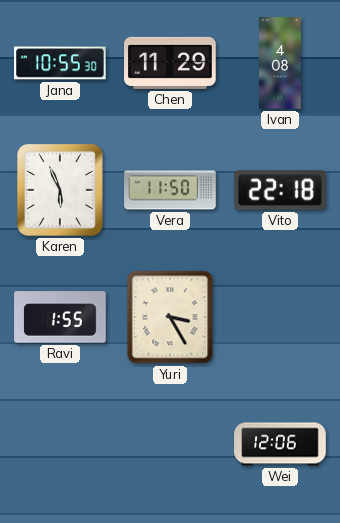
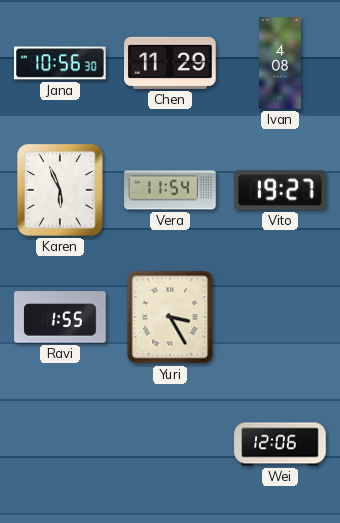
Jana: 10:55 -> 10:56
Vera: 11:50 -> 11:54
Vito: 22:18 -> 19:27
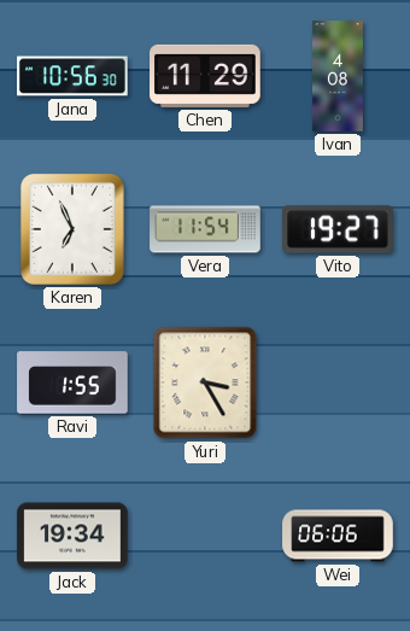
Karen: 5:56 -> 6:56
Jack: none -> 19:34
Wei: 12:06 -> 06:06
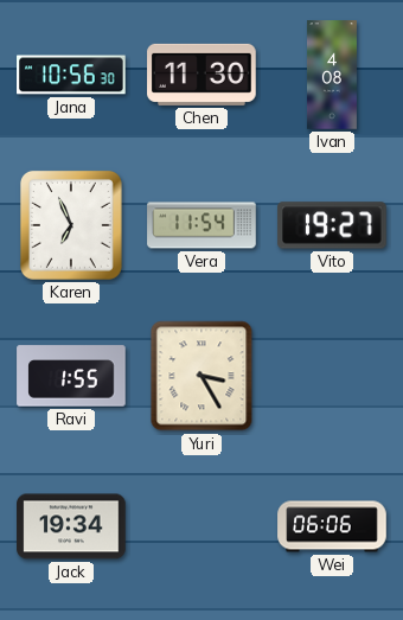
Chen: 11:29 -> 11:30
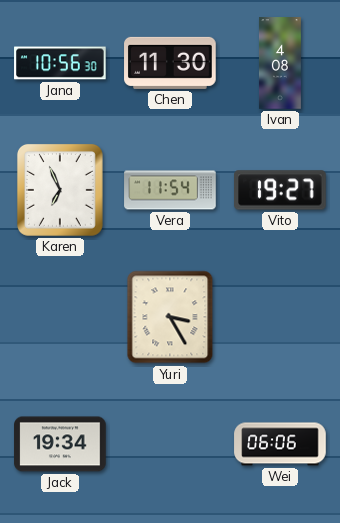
Ravi: 1:55 -> none
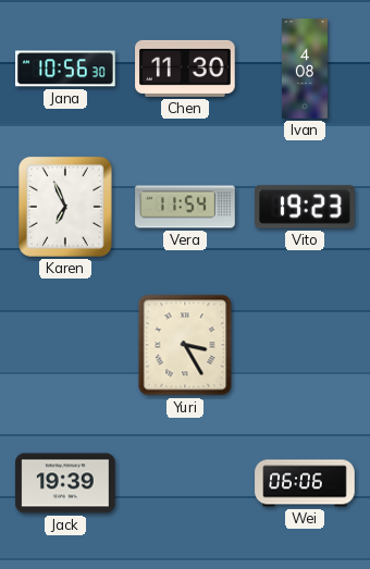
Vito: 19:27 -> 19:23
Jack: 19:34 -> 19:39
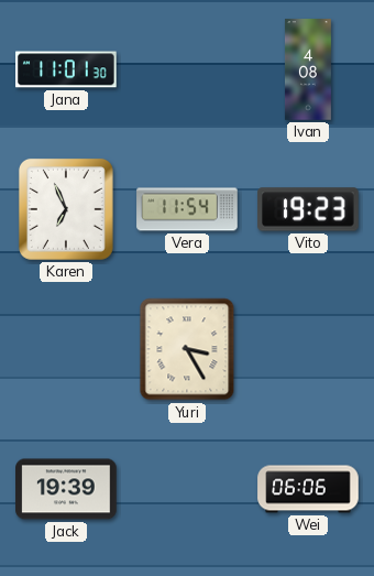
Jana: 10:56 -> 11:01
Chen: 11:30 -> none
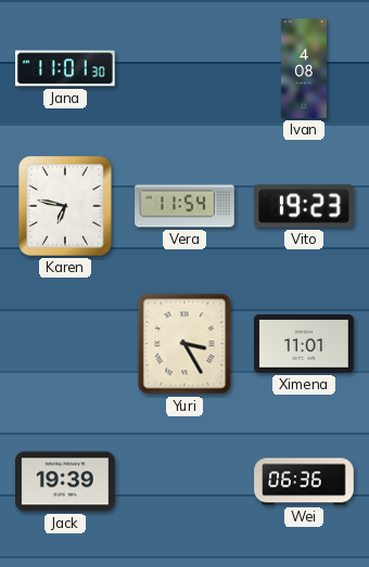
Karen: 6:56 -> 6:47
Ximena: none -> 11:01
Wei: 06:06 -> 06:36
